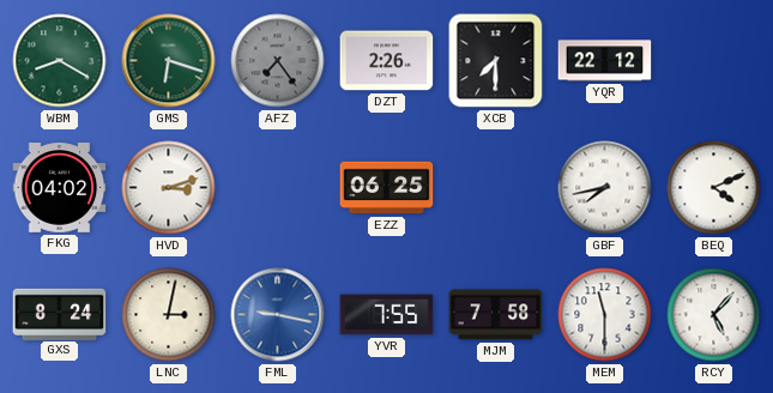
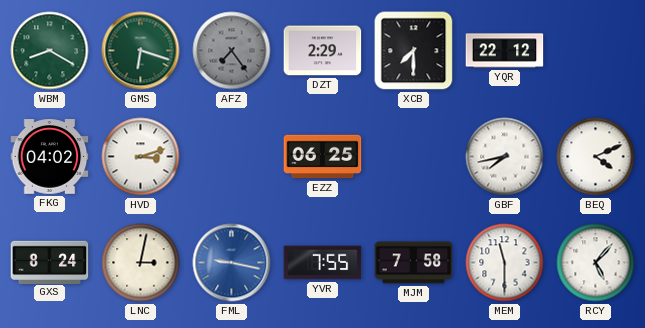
DZT: 2:26 -> 2:29
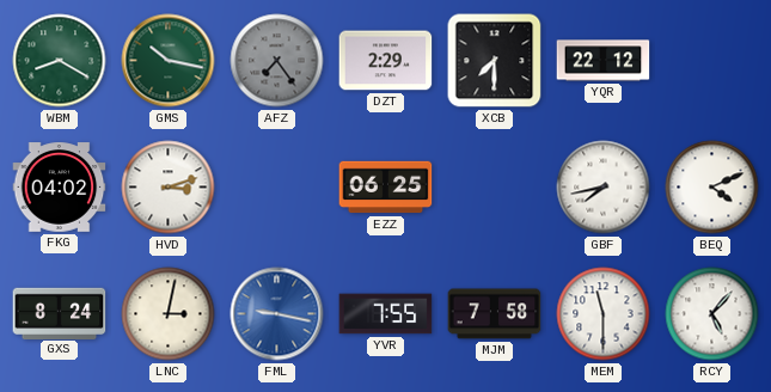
GMS: 6:18 -> 10:17
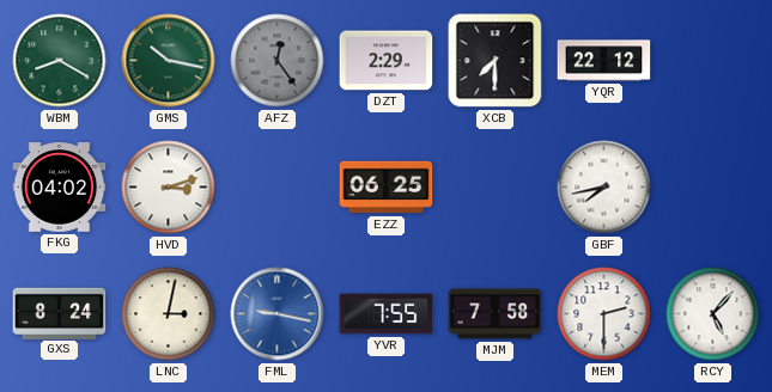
AFZ: 7:24 -> 12:24
BEQ: 4:11 -> none
MEM: 11:30 -> 2:30
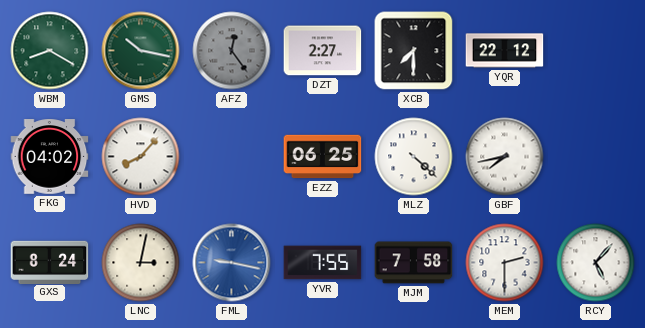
DZT: 2:29 -> 2:27
HVD: 3:12 -> 8:07
MLZ: none -> 4:22
